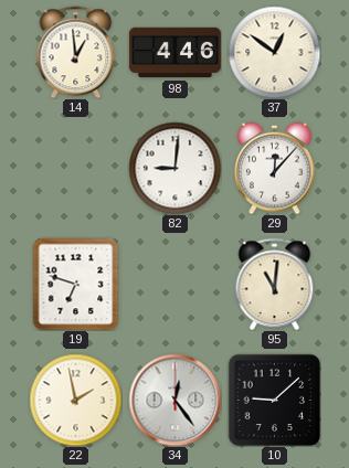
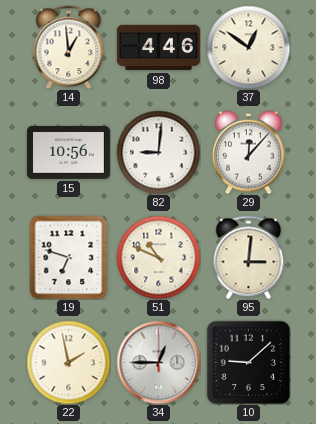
15: none -> 10:56
51: none -> 10:49
95: 11:01 -> 3:01
34: 12:24 -> 12:45
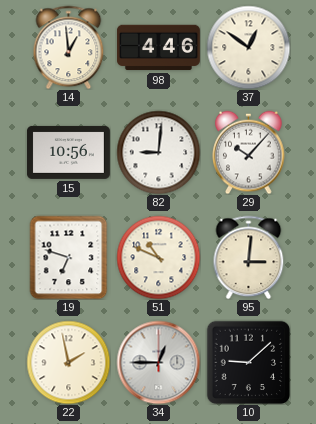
29: 12:07 -> 10:07
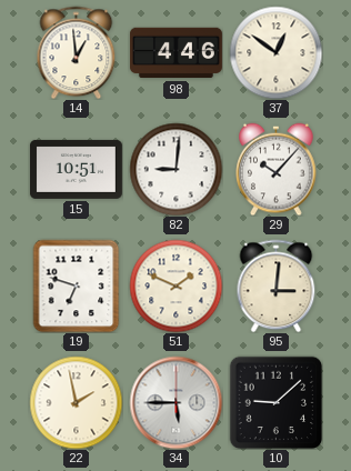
15: 10:56 -> 10:51
51: 10:49 -> 1:49
34: 12:45 -> 5:45
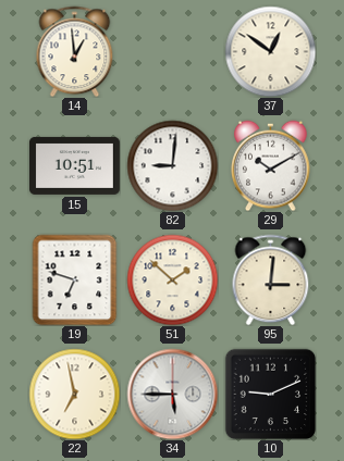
98: 4:46 -> none
29: 10:07 -> 10:10
51: 1:49 -> 1:52
22: 1:58 -> 6:58
10: 9:08 -> 9:11
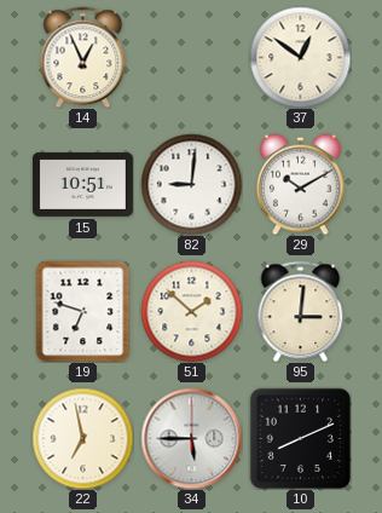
14: 12:59 -> 12:56
10: 9:11 -> 8:11
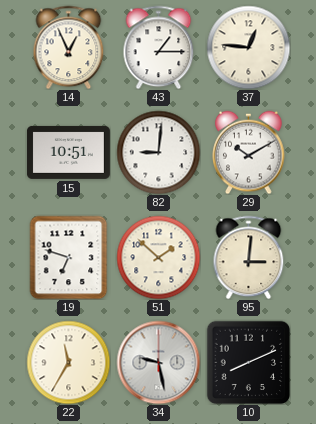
43: none -> 1:15
37: 12:51 -> 12:46
22: 6:58 -> 11:35
34: 5:45 -> 9:28
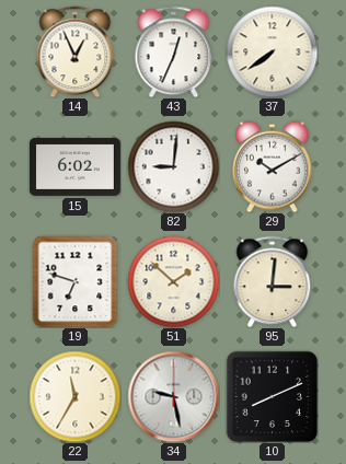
43: 1:15 -> 12:34
37: 12:46 -> 7:39
15: 10:51 -> 6:02
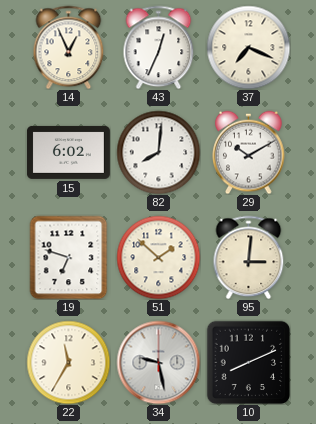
37: 7:39 -> 7:19
82: 9:01 -> 8:01
